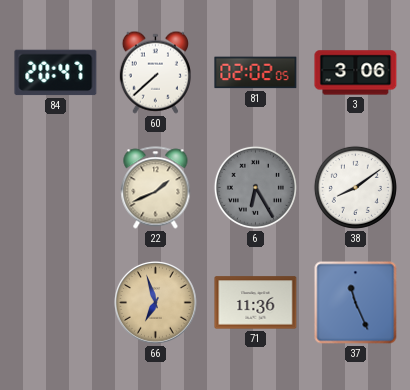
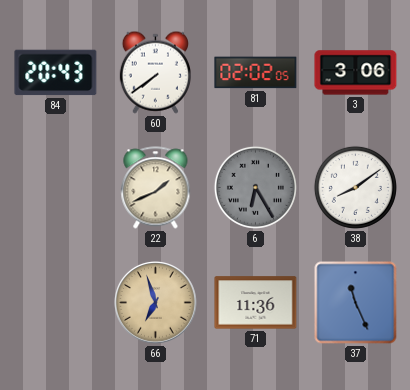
84: 20:47 -> 20:43
60: 7:38 -> 7:39
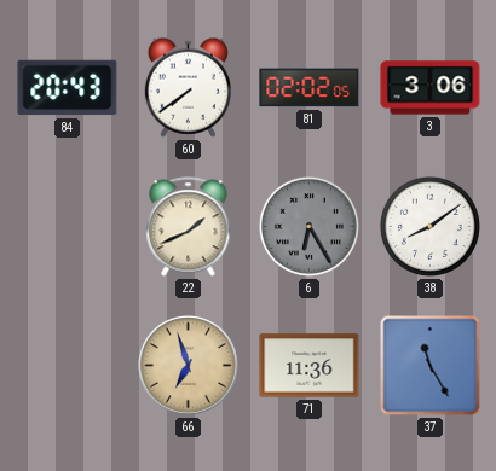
37: 11:26 -> 11:25
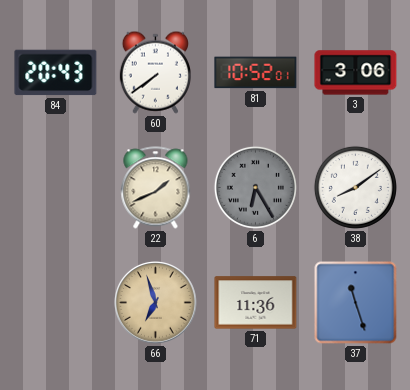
81: 02:02 -> 10:52
37: 11:25 -> 11:27
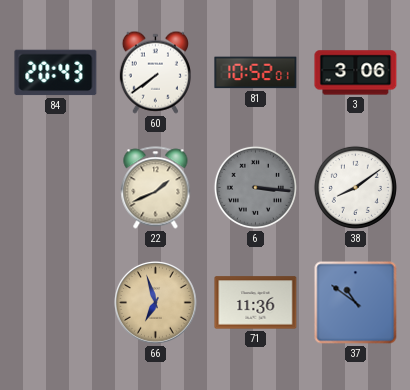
6: 6:25 -> 3:16
37: 11:27 -> 10:51
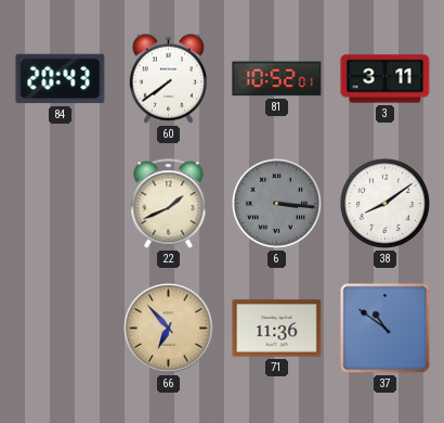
3: 3:06 -> 3:11
66: 6:57 -> 6:53
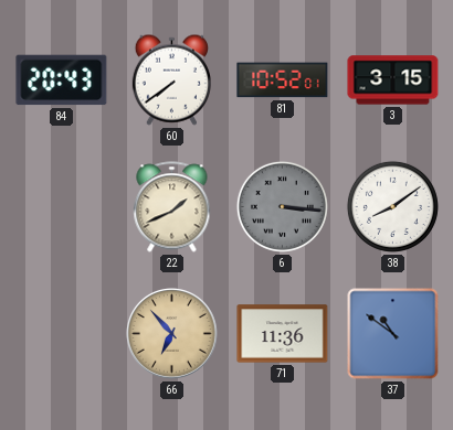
3: 3:11 -> 3:15
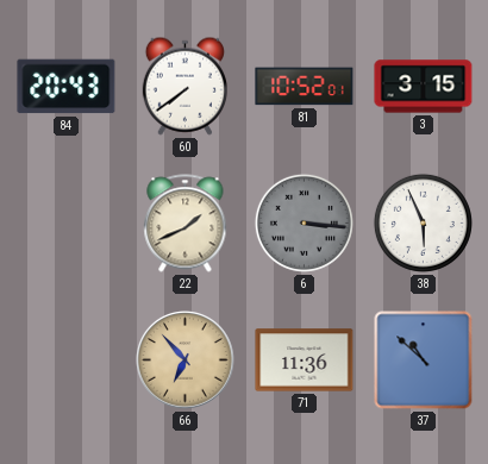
38: 8:09 -> 5:56
37: 10:51 -> 10:52
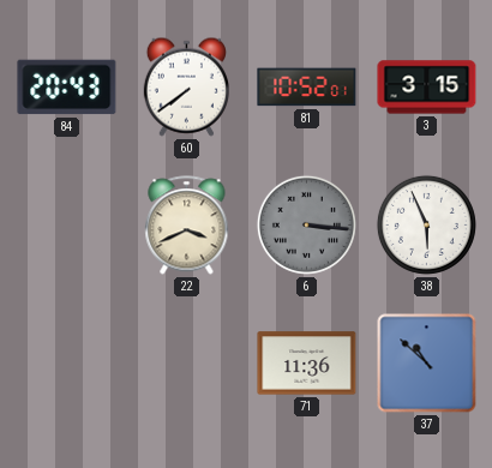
22: 1:41 -> 3:41
66: 6:53 -> none
